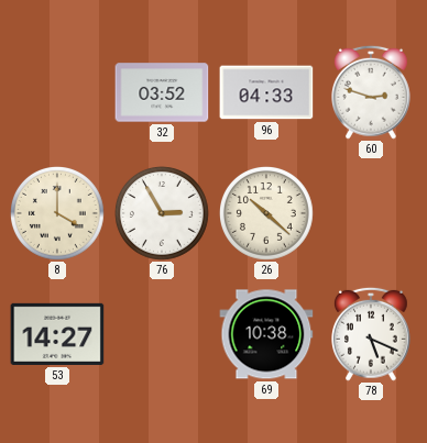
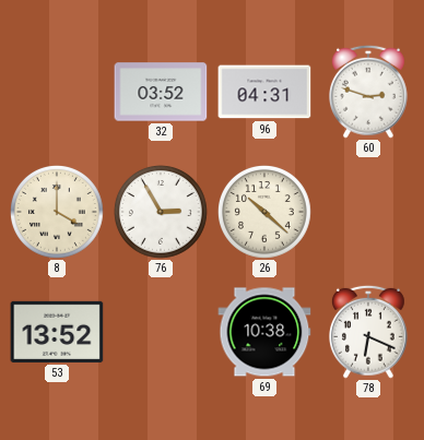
96: 04:33 -> 04:31
53: 14:27 -> 13:52
78: 5:19 -> 6:19
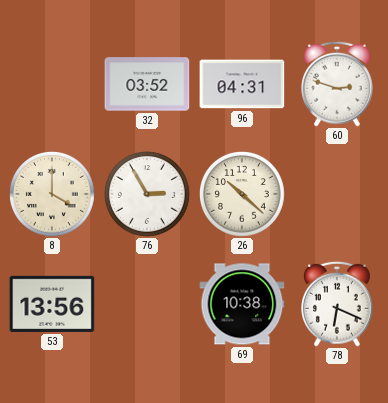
53: 13:52 -> 13:56
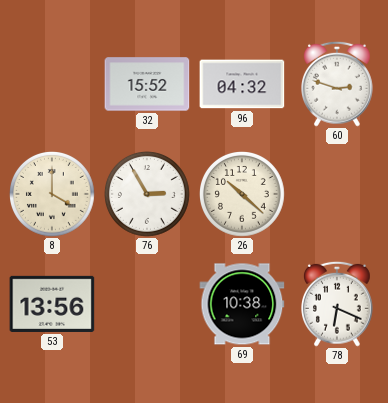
32: 03:52 -> 15:52
96: 04:31 -> 04:32
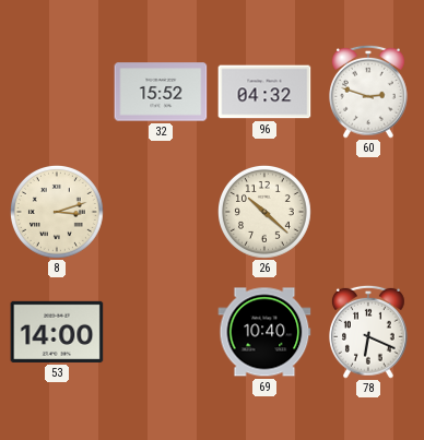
8: 4:00 -> 3:12
76: 2:55 -> none
53: 13:56 -> 14:00
69: 10:38 -> 10:40
